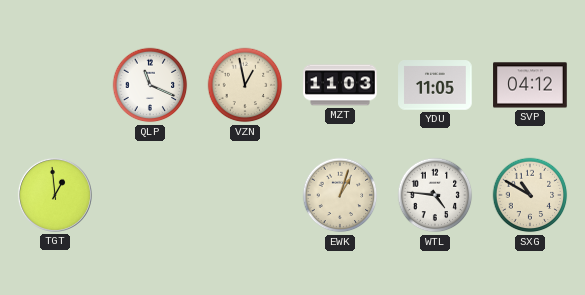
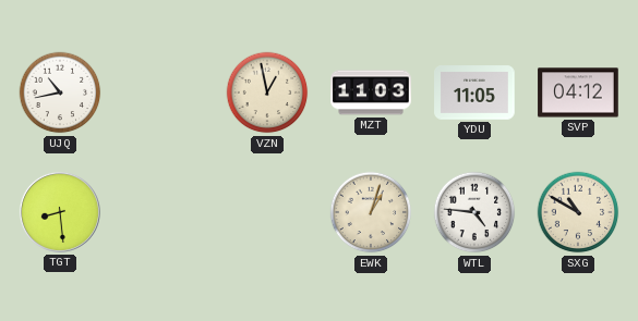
UJQ: none -> 10:43
QLP: 11:19 -> none
TGT: 12:59 -> 8:29
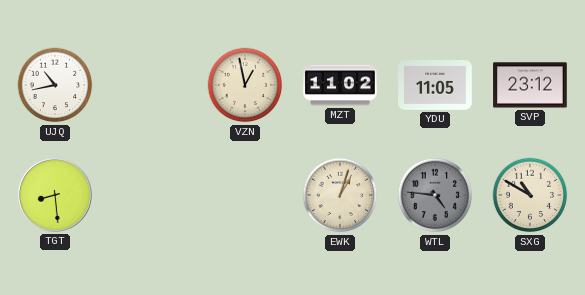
MZT: 11:03 -> 11:02
SVP: 04:12 -> 23:12
WTL dial: white -> grey
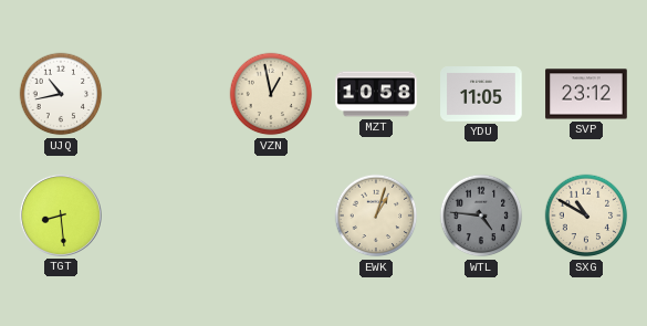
MZT: 11:02 -> 10:58
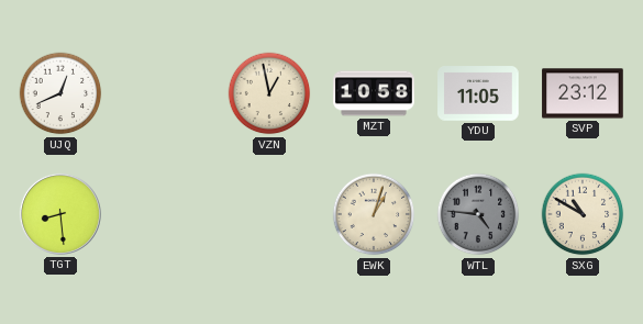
UJQ: 10:43 -> 12:41
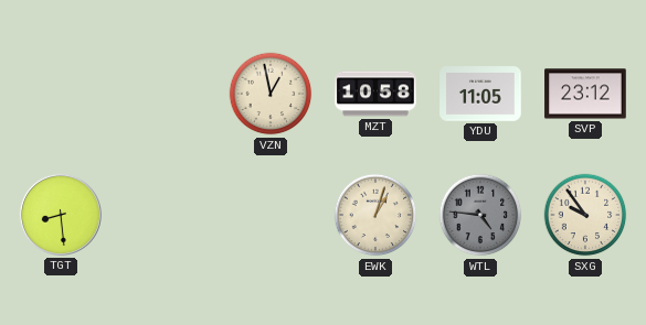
UJQ: 12:41 -> none
SXG: 10:50 -> 9:54
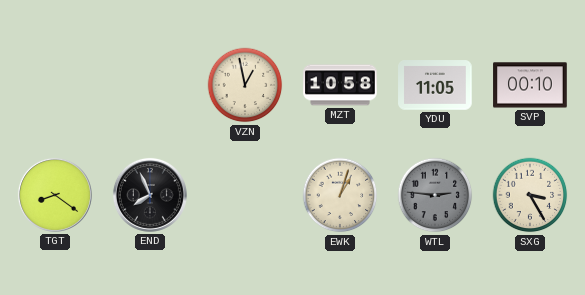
SVP: 23:12 -> 00:10
TGT: 8:29 -> 8:21
END: none -> 7:56
WTL: 4:46 -> 2:46
SXG: 9:54 -> 3:25
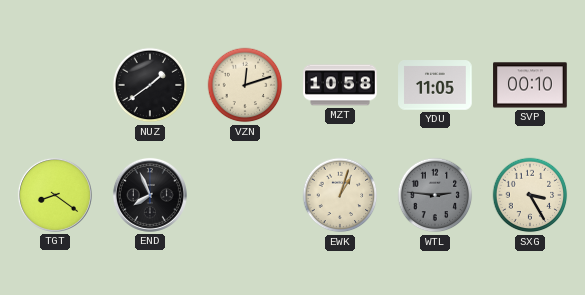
NUZ: none -> 1:39
VZN: 12:58 -> 12:12
